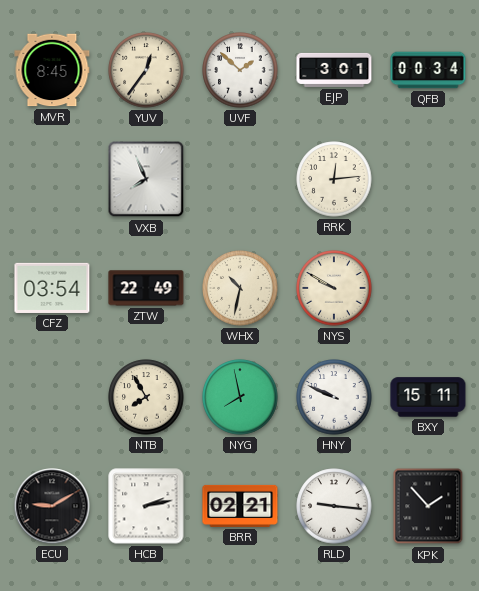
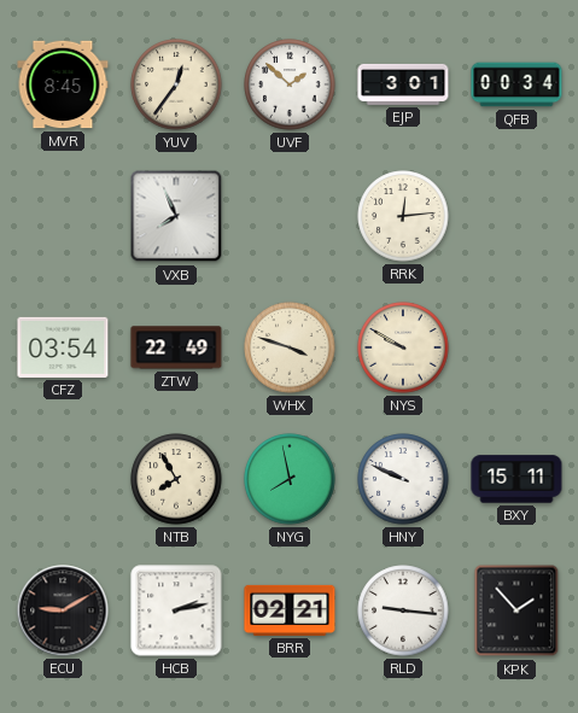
WHX: 10:32 -> 3:48
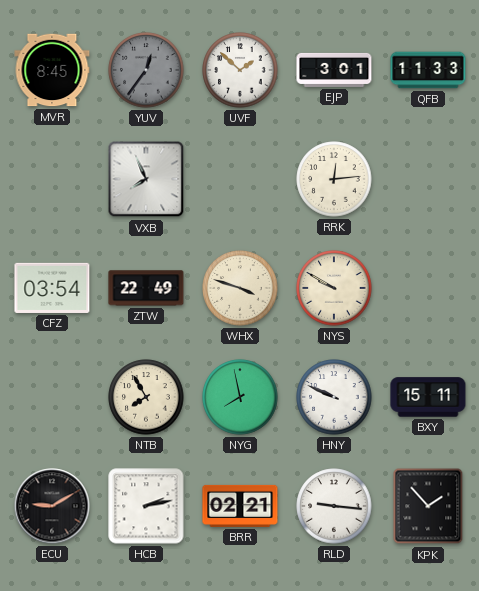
YUV dial: cream -> grey
QFB: 00:34 -> 11:33
